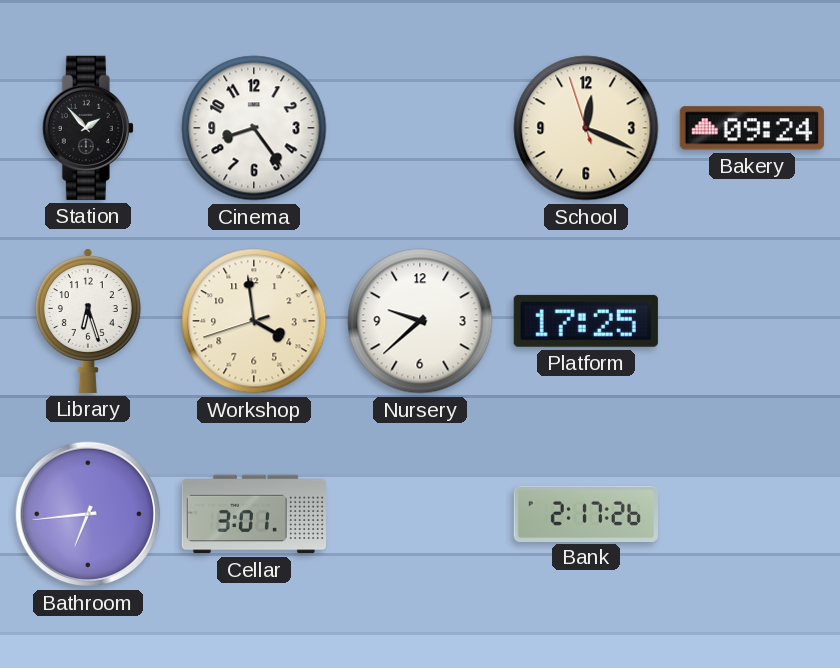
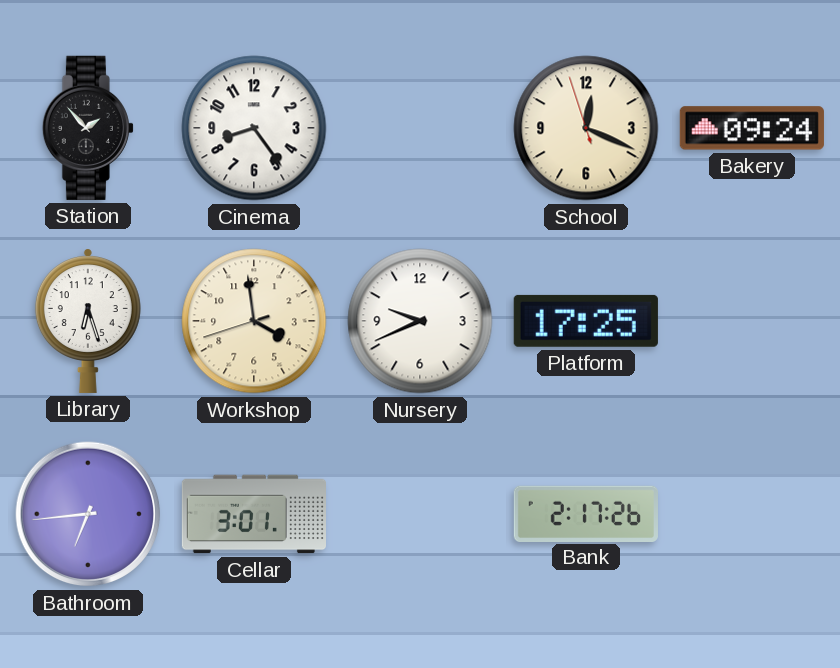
Nursery: 9:38 -> 9:41
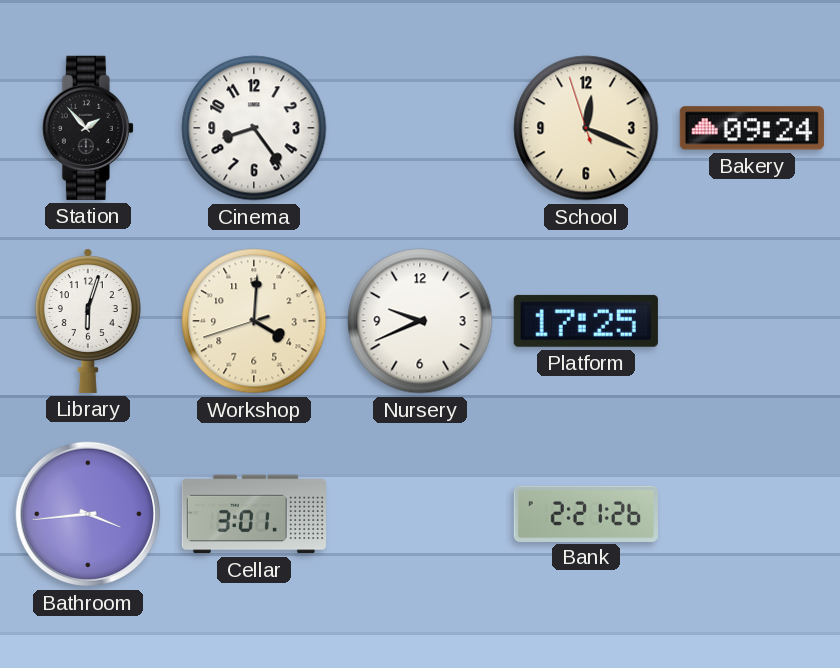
Library: 6:27 -> 6:03
Workshop: 3:58 -> 4:00
Bathroom: 6:44 -> 3:44
Bank: 2:17 -> 2:21
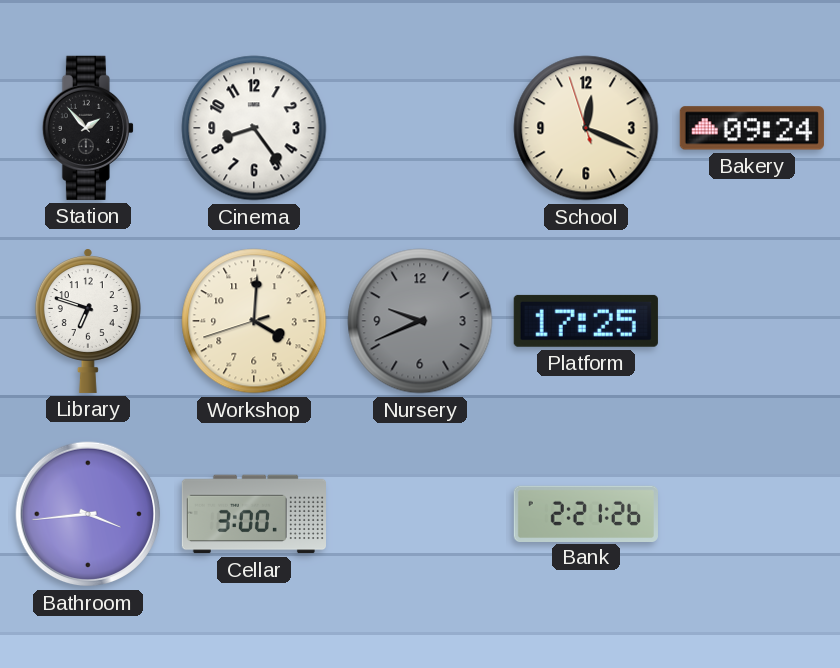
Library: 6:03 -> 6:48
Nursery dial: white -> grey
Cellar: 3:01 -> 3:00
